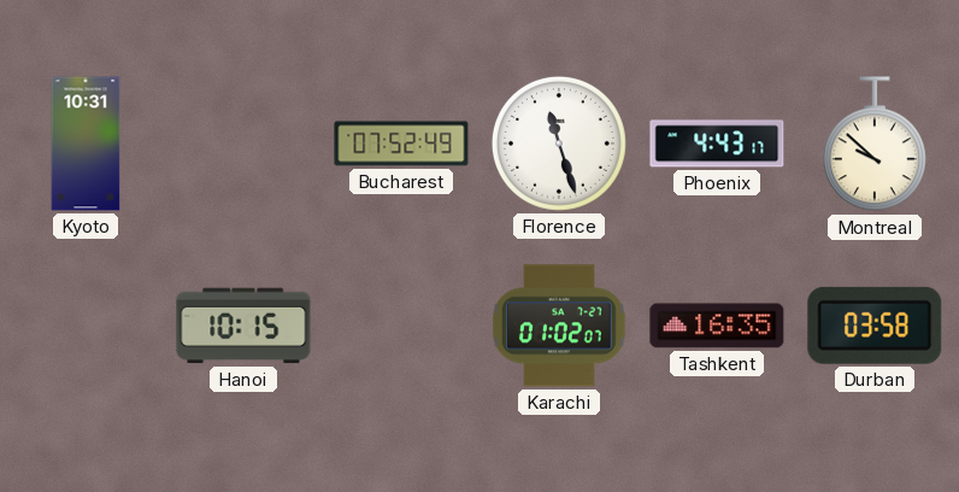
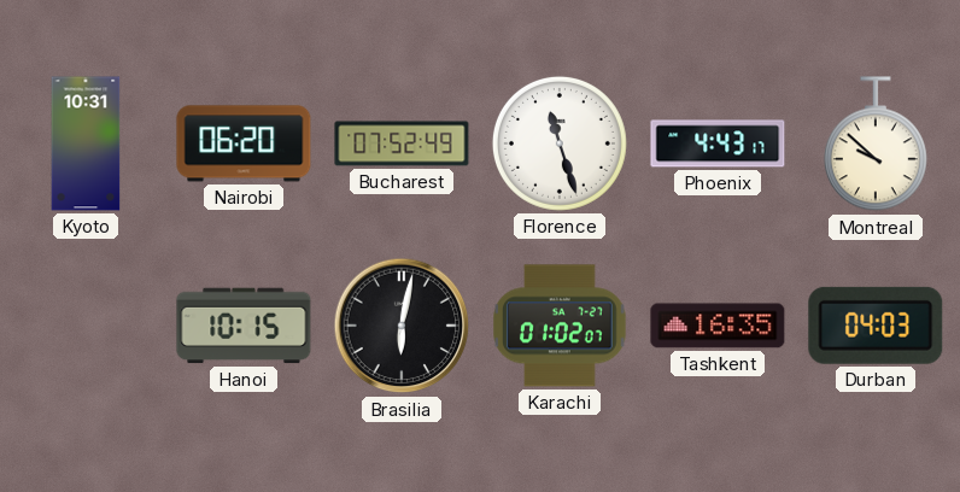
Nairobi: none -> 06:20
Brasilia: none -> 6:02
Durban: 03:58 -> 04:03
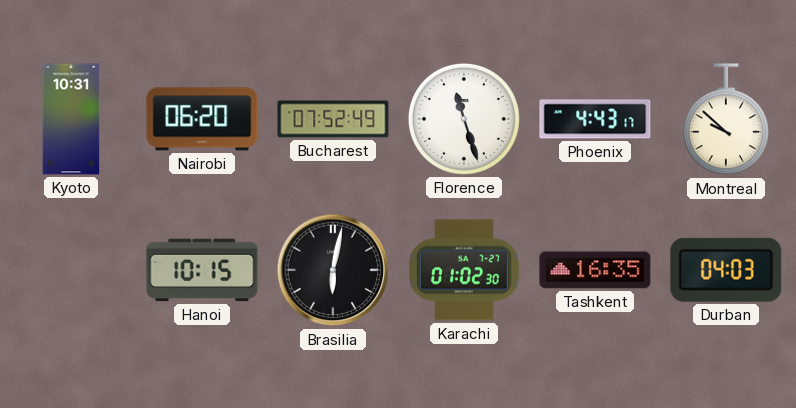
Karachi: 01:02:07 -> 01:02:30
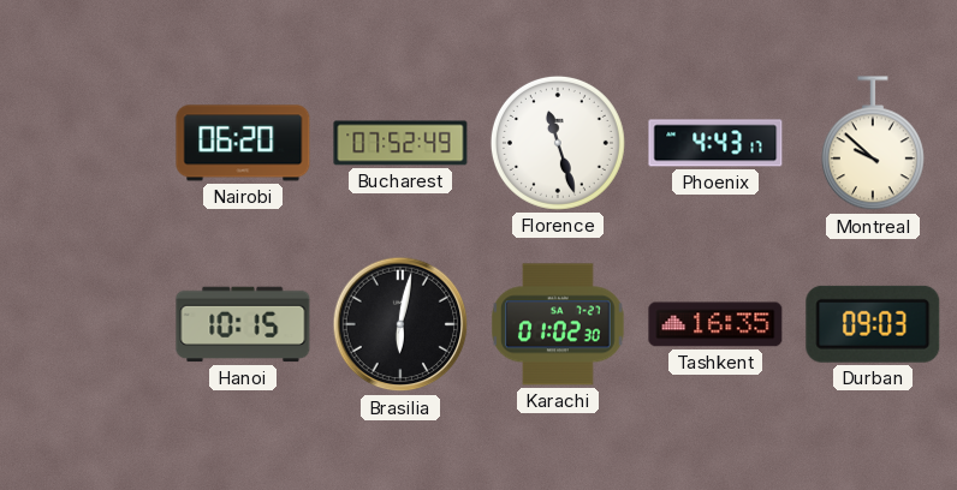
Kyoto: 10:31 -> none
Durban: 04:03 -> 09:03
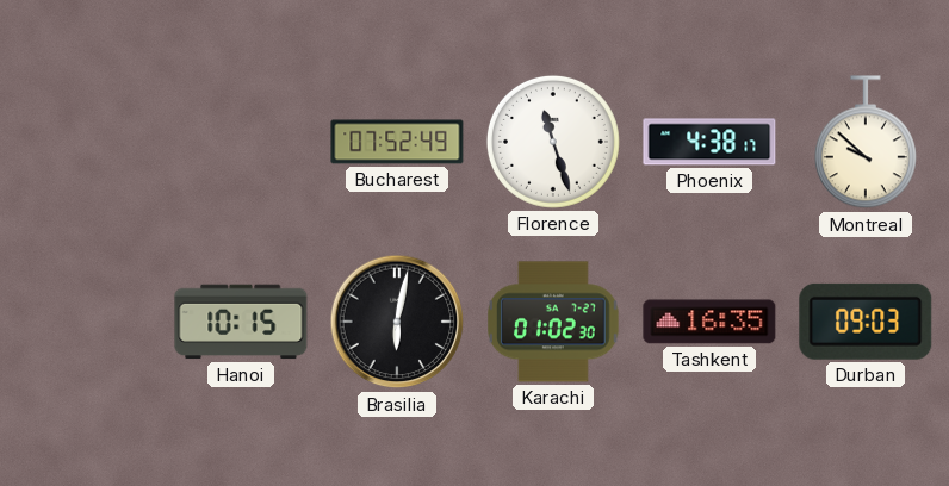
Nairobi: 06:20 -> none
Phoenix: 4:43 -> 4:38
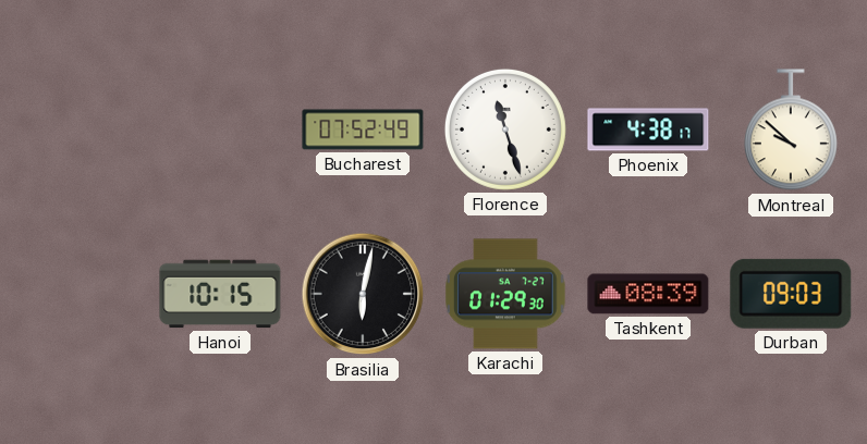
Karachi: 01:02 -> 01:29
Tashkent: 16:35 -> 08:39
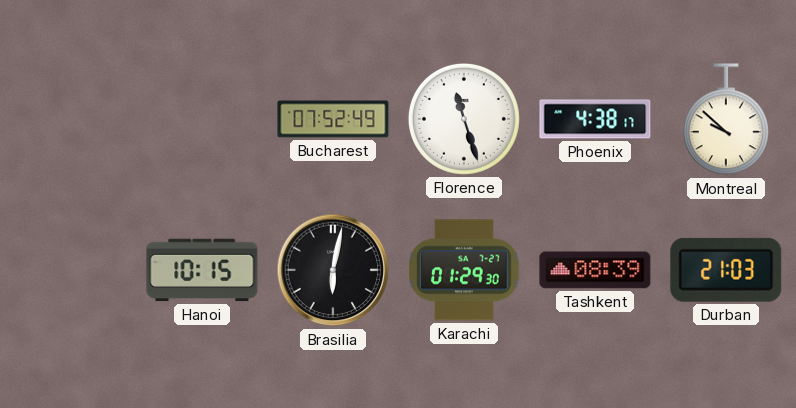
Durban: 09:03 -> 21:03
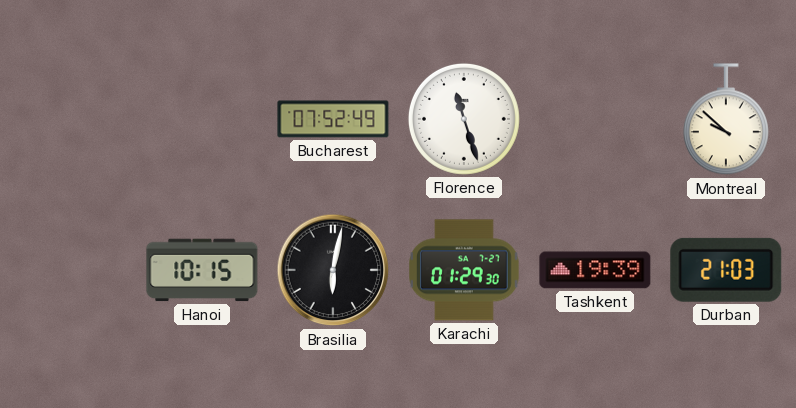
Phoenix: 4:38 -> none
Tashkent: 08:39 -> 19:39
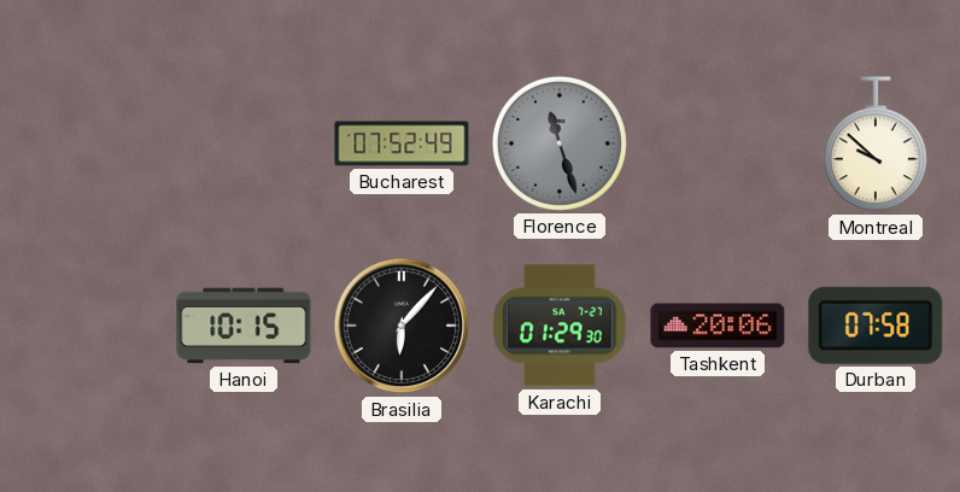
Florence dial: white -> grey
Brasilia: 6:02 -> 6:07
Tashkent: 19:39 -> 20:06
Durban: 21:03 -> 07:58
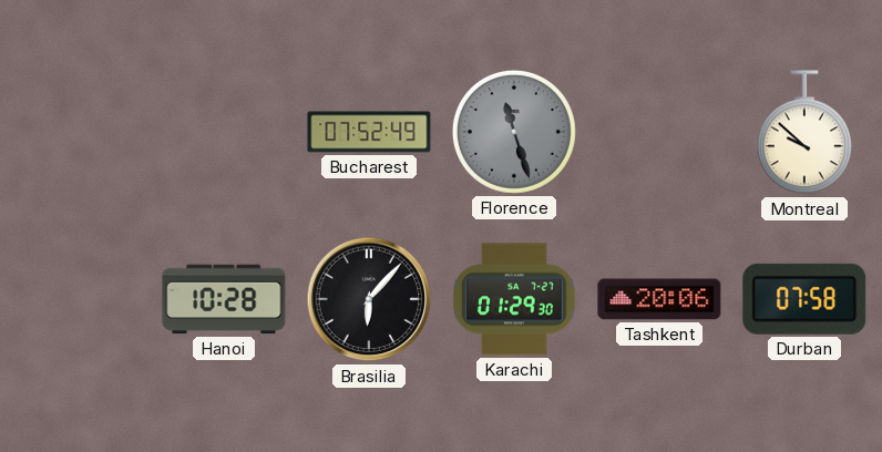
Hanoi: 10:15 -> 10:28
